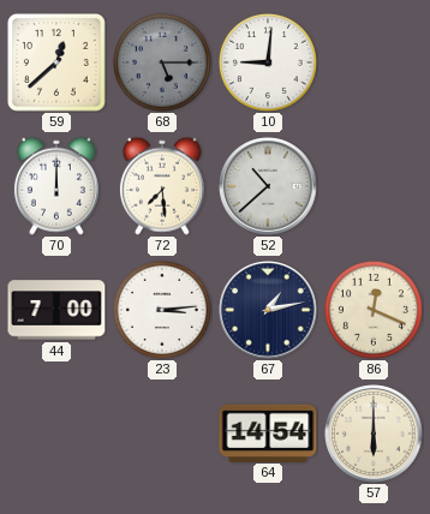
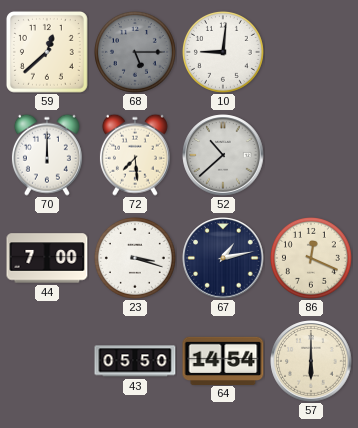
23: 3:14 -> 3:18
43: none -> 05:50
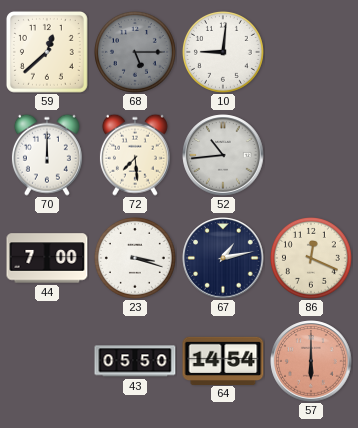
52: 10:38 -> 10:44
57 dial: cream -> salmon
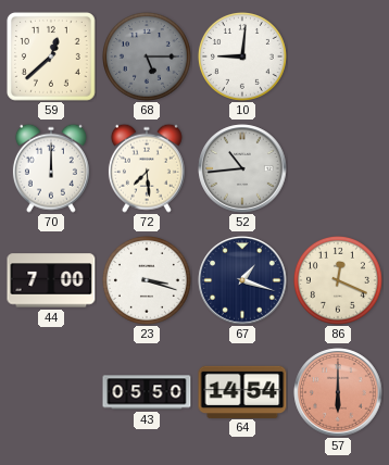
67: 1:13 -> 1:18
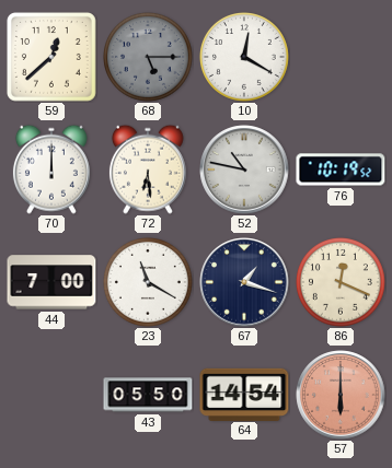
10: 9:01 -> 12:20
72: 7:29 -> 6:29
52: 10:44 -> 10:47
76: none -> 10:19
23: 3:18 -> 11:20
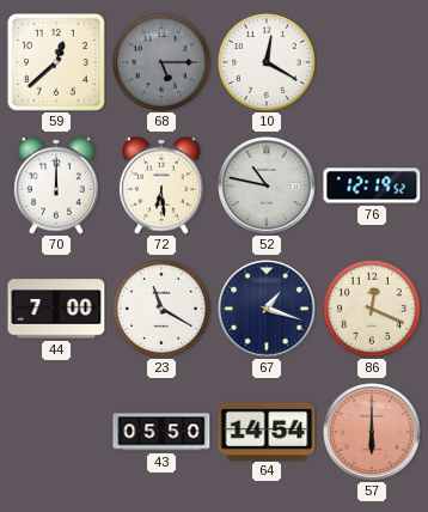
76: 10:19 -> 12:19
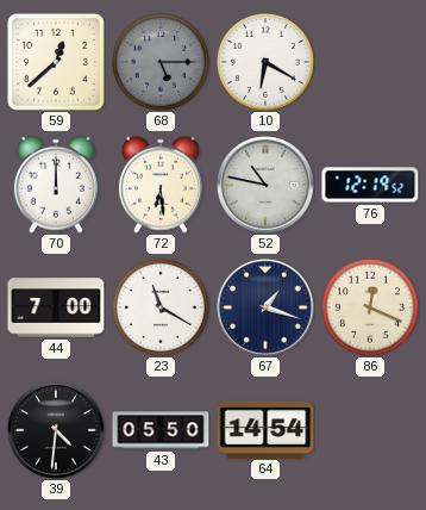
10: 12:20 -> 6:20
39: none -> 4:31
57: 6:00 -> none
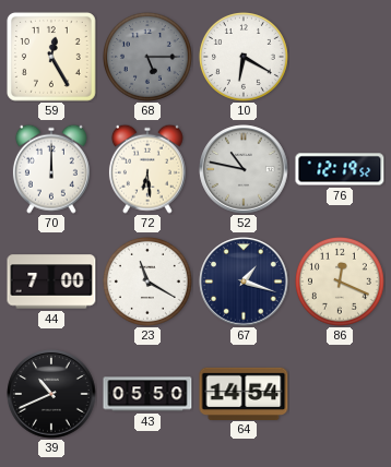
59: 12:38 -> 12:25
39: 4:31 -> 10:41
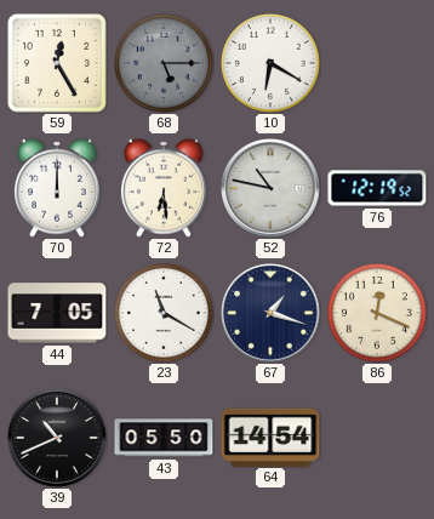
44: 7:00 -> 7:05
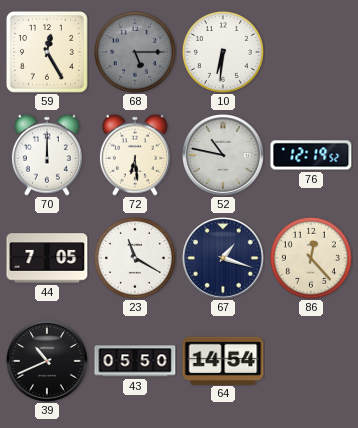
10: 6:20 -> 6:31
86: 12:19 -> 12:23
